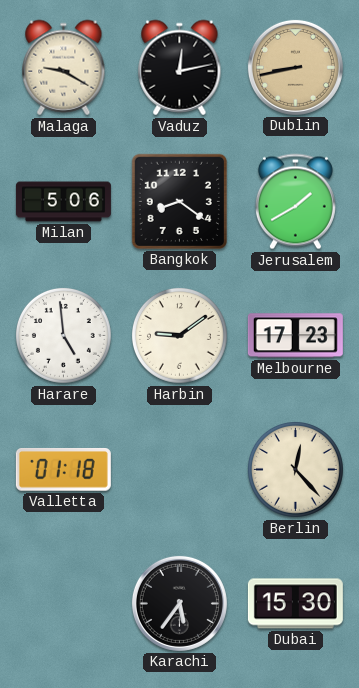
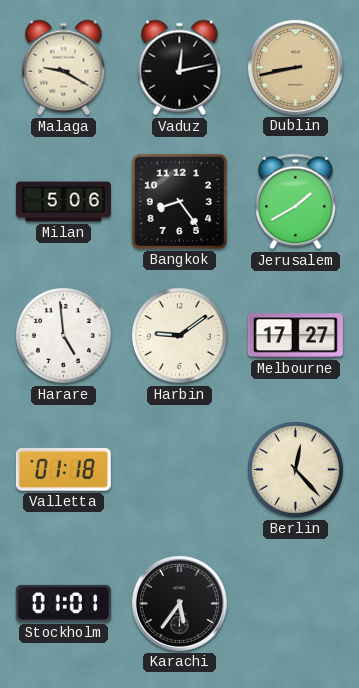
Bangkok: 8:21 -> 8:24
Melbourne: 17:23 -> 17:27
Stockholm: none -> 01:01
Dubai: 15:30 -> none
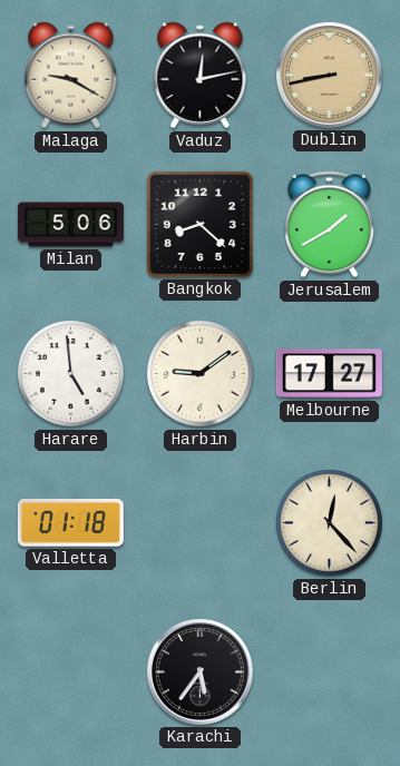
Bangkok: 8:24 -> 8:22
Stockholm: 01:01 -> none
